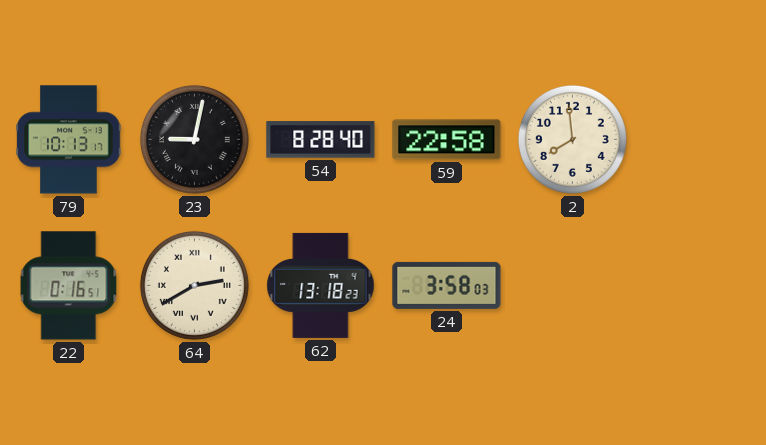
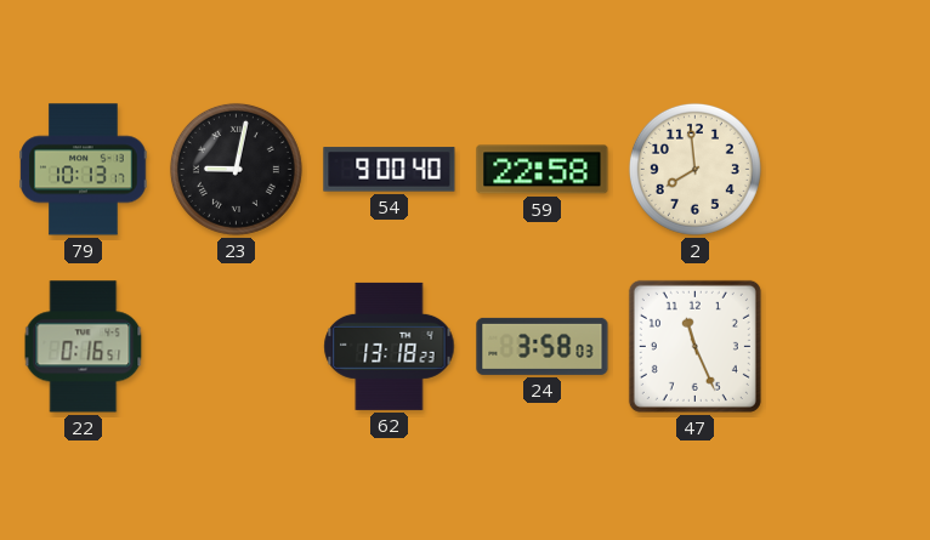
54: 8:28 -> 9:00
64: 2:40 -> none
47: none -> 11:26
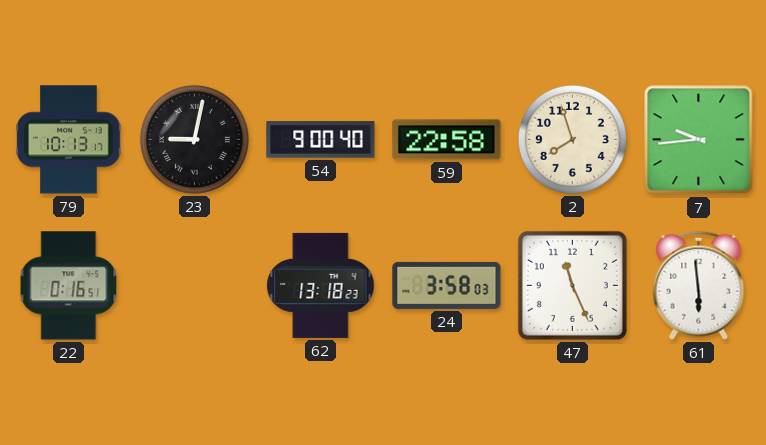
2: 7:59 -> 7:57
7: none -> 9:44
61: none -> 5:59
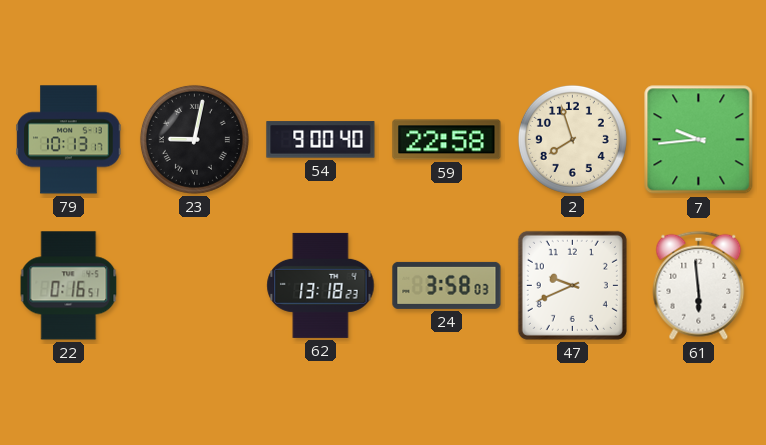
47: 11:26 -> 9:41
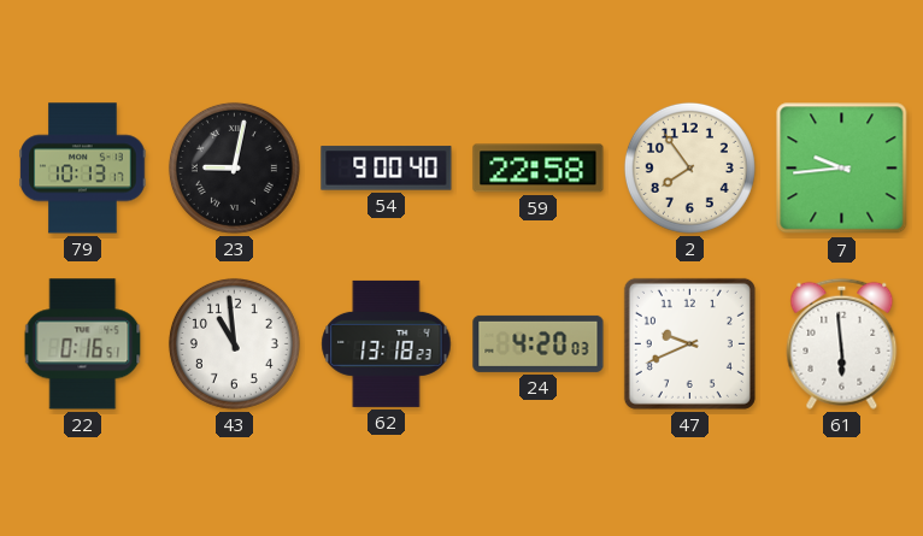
2: 7:57 -> 7:54
43: none -> 10:59
24: 3:58 -> 4:20
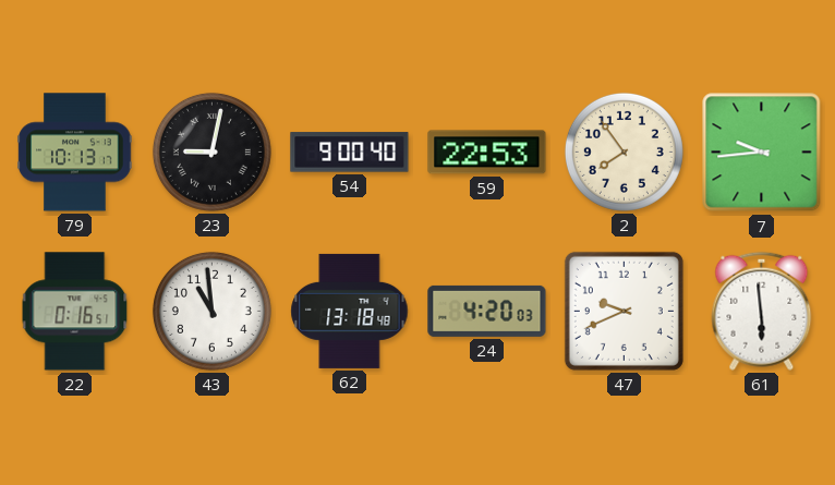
59: 22:58 -> 22:53
62: 13:18:23 -> 13:18:48
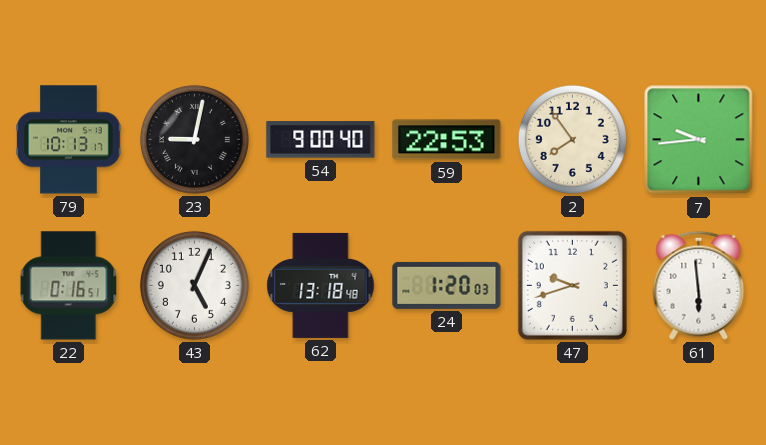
43: 10:59 -> 5:04
24: 4:20 -> 1:20
47: 9:41 -> 9:42
